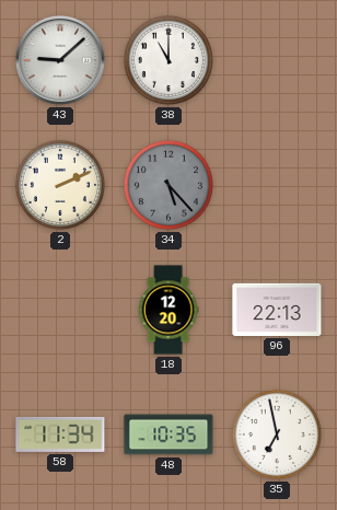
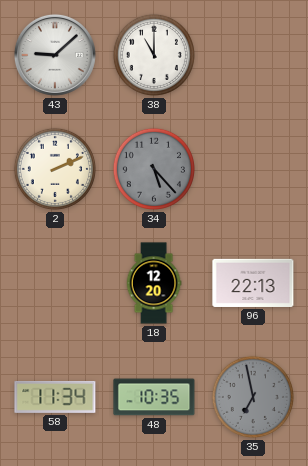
35 dial: white -> grey
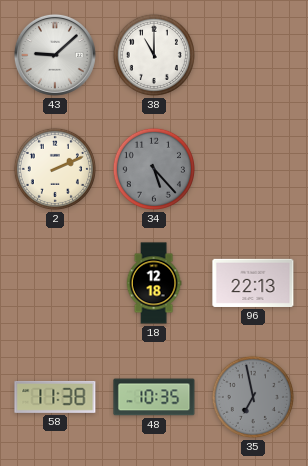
18: 12:20 -> 12:18
58: 11:34 -> 11:38
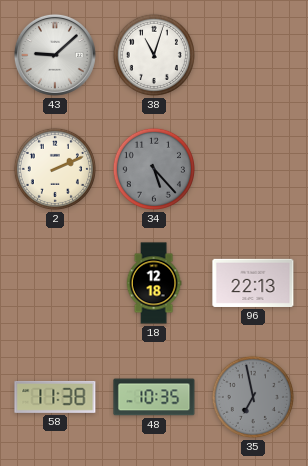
38: 11:00 -> 11:03
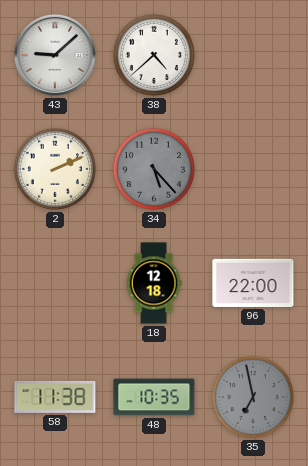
38: 11:03 -> 4:38
96: 22:13 -> 22:00
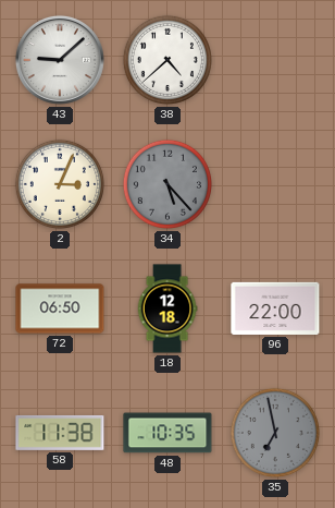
2: 2:11 -> 3:04
72: none -> 06:50
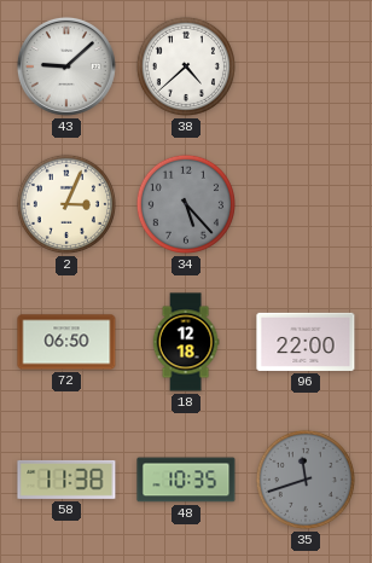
35: 6:58 -> 11:42
